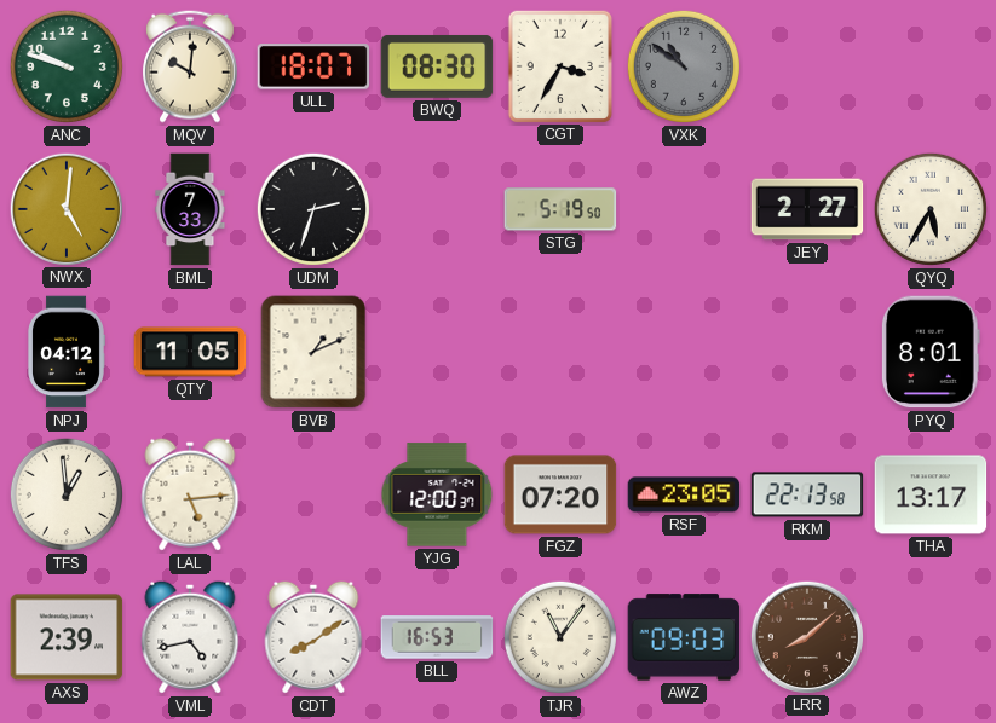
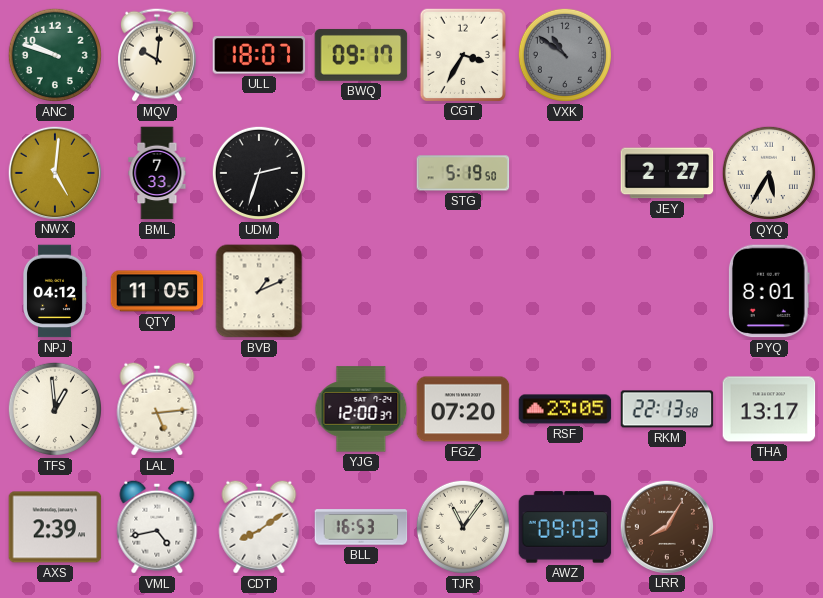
BWQ: 08:30 -> 09:17
LRR: 8:08 -> 8:05
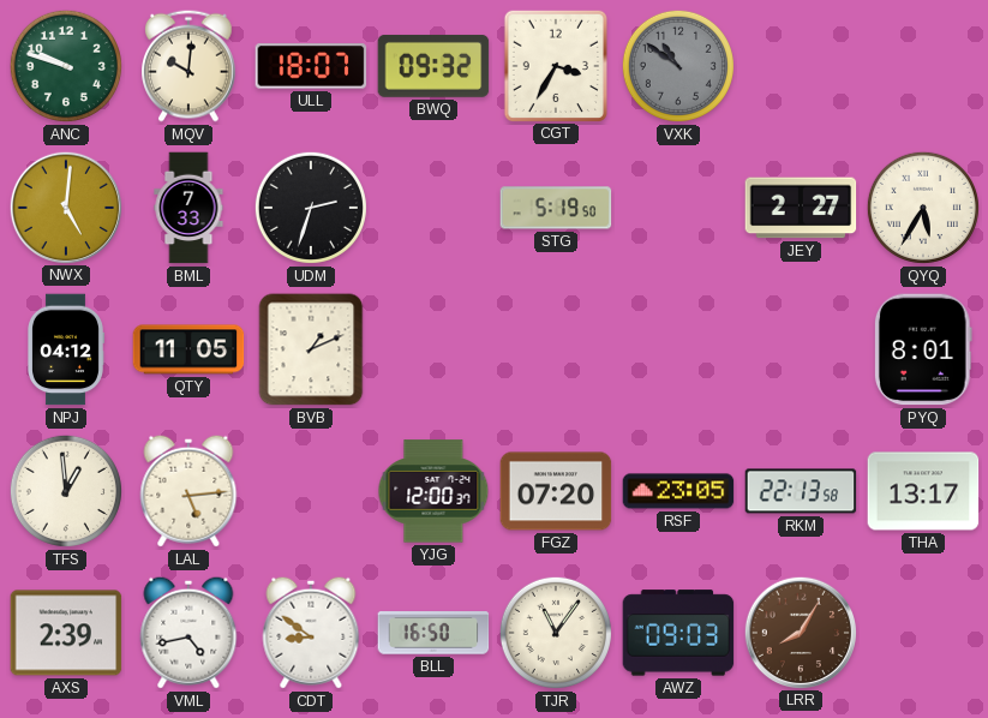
BWQ: 09:17 -> 09:32
CDT: 8:09 -> 8:51
BLL: 16:53 -> 16:50
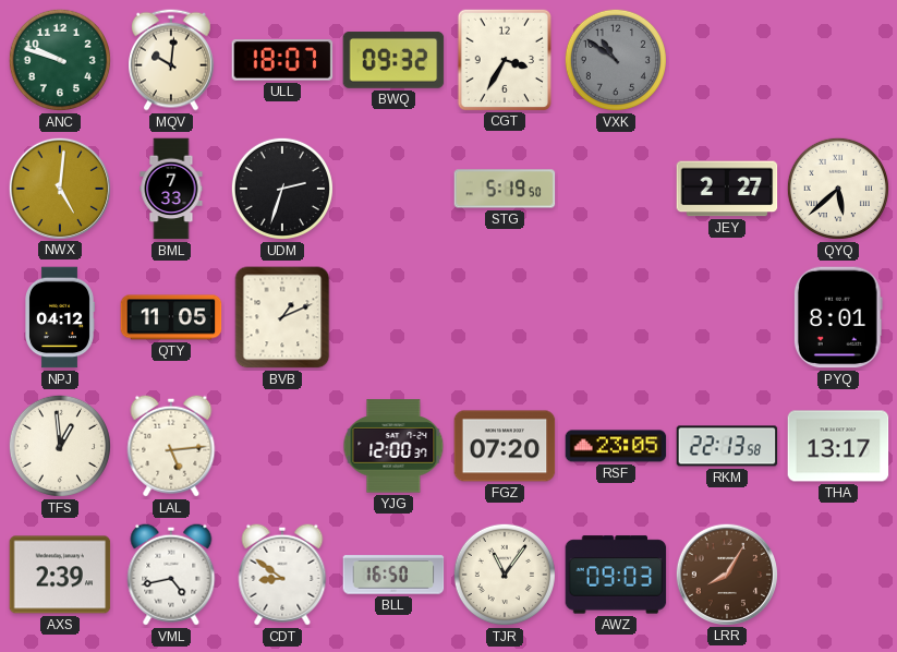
QYQ: 5:35 -> 5:38
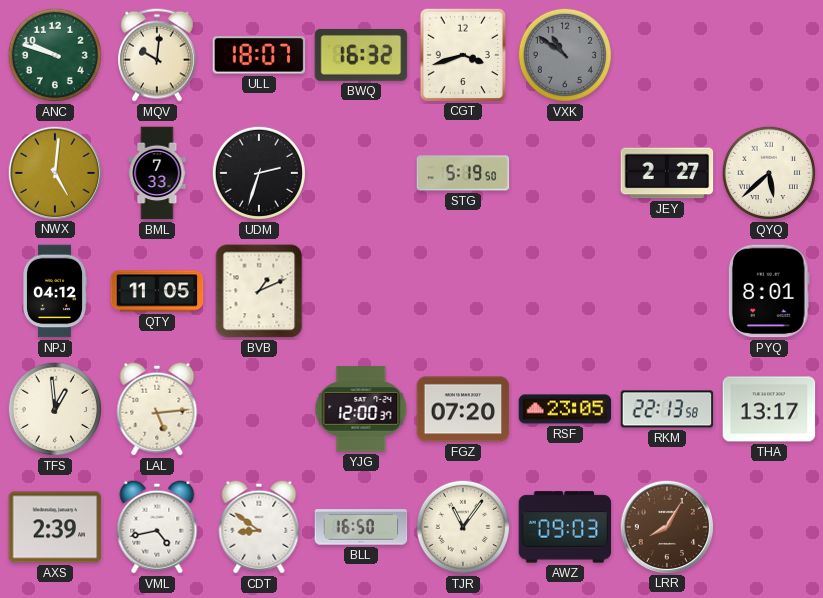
BWQ: 09:32 -> 16:32
CGT: 3:35 -> 3:42
